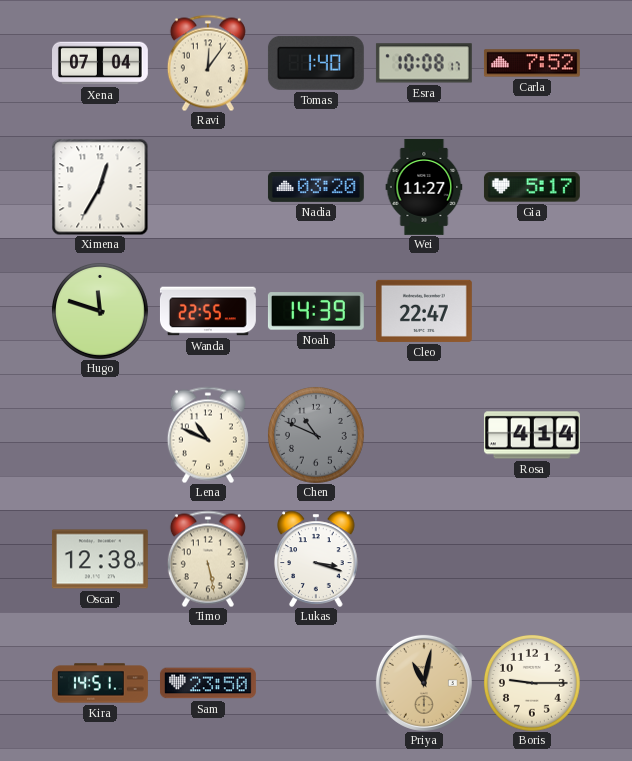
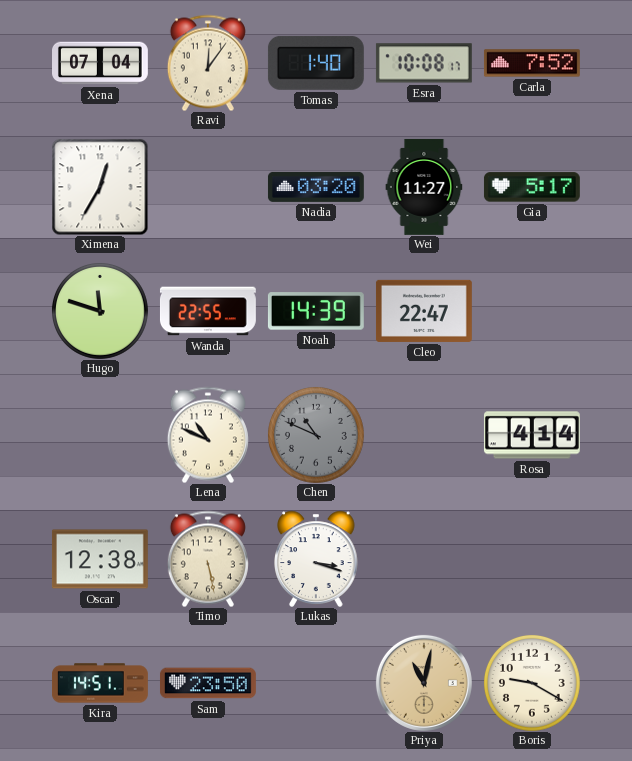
Boris: 9:15 -> 9:20
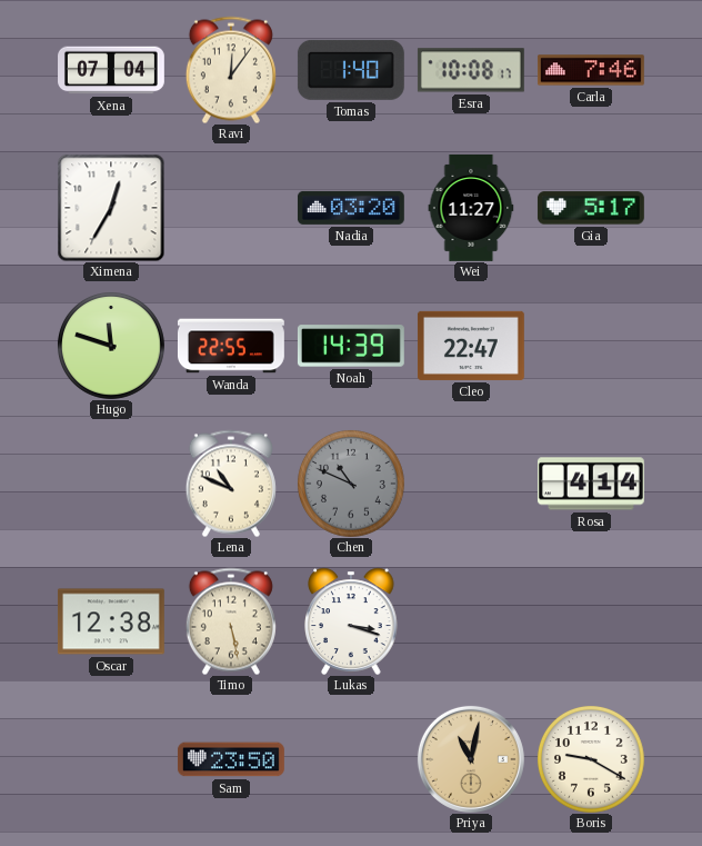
Carla: 7:52 -> 7:46
Kira: 14:51 -> none
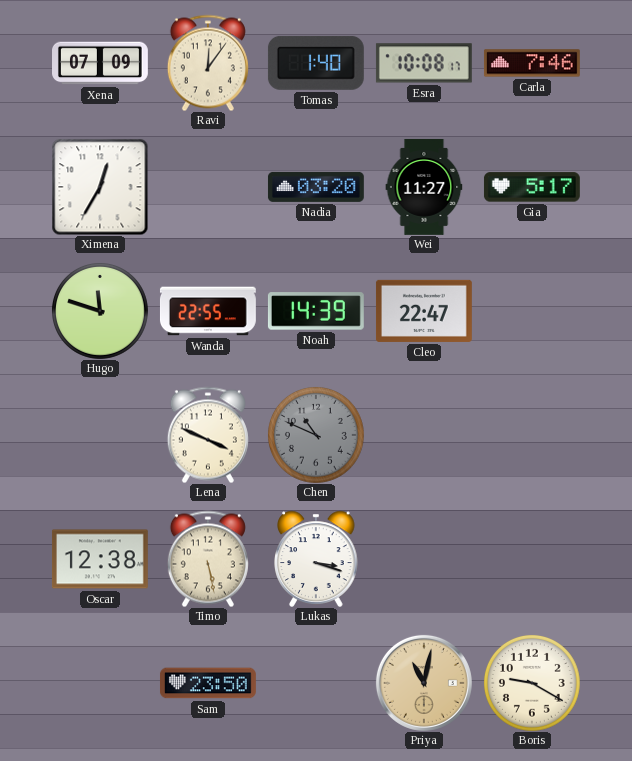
Xena: 07:04 -> 07:09
Lena: 10:49 -> 3:49
Rosa: 4:14 -> none
